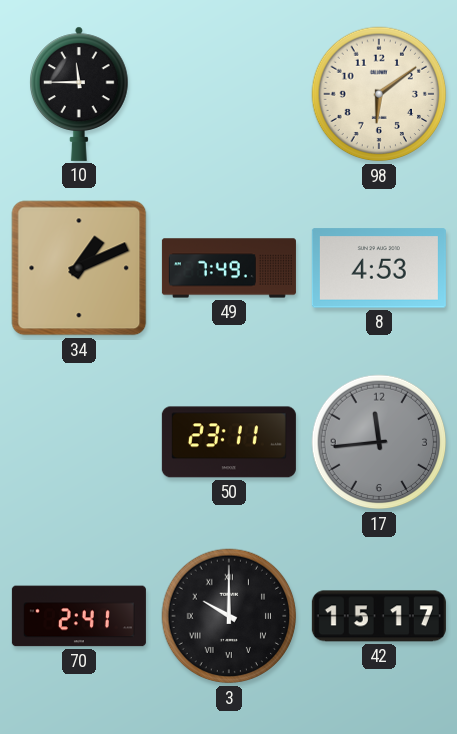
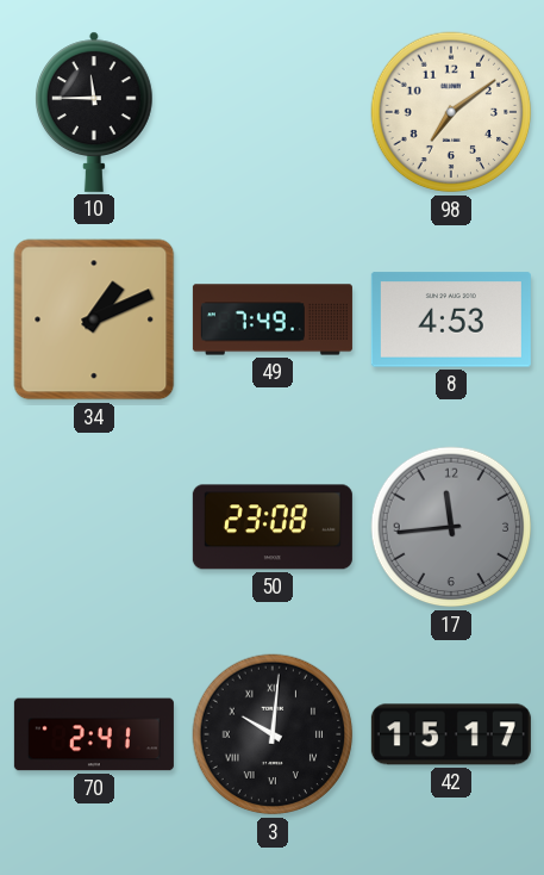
98: 6:09 -> 7:09
50: 23:11 -> 23:08
3: 10:00 -> 10:01
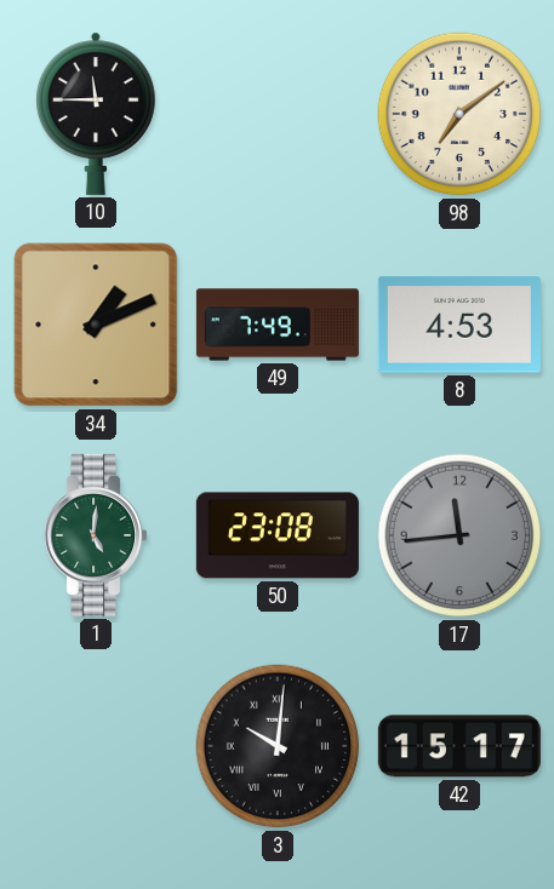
1: none -> 5:01
70: 2:41 -> none
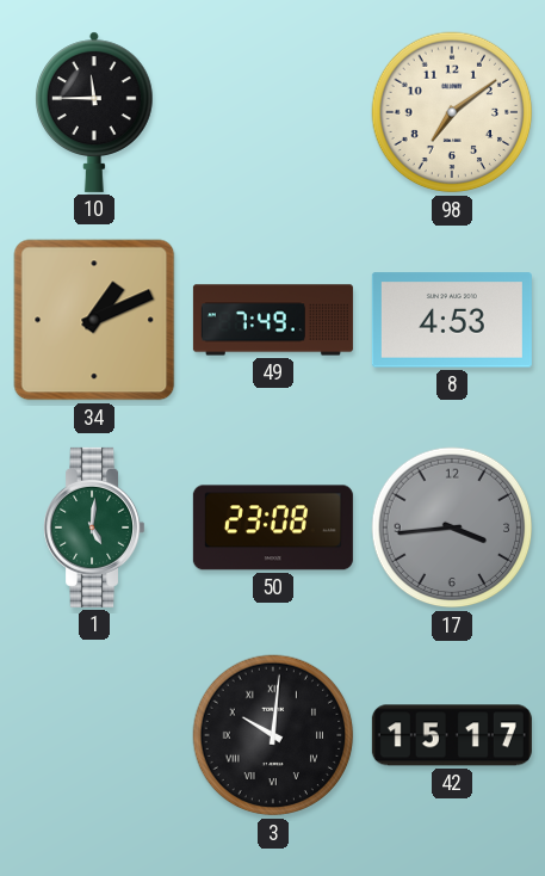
17: 11:44 -> 3:44
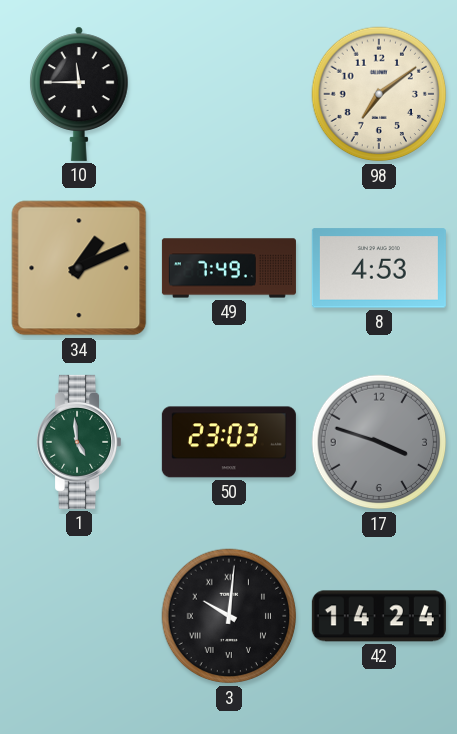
1: 5:01 -> 4:59
50: 23:08 -> 23:03
17: 3:44 -> 3:48
42: 15:17 -> 14:24
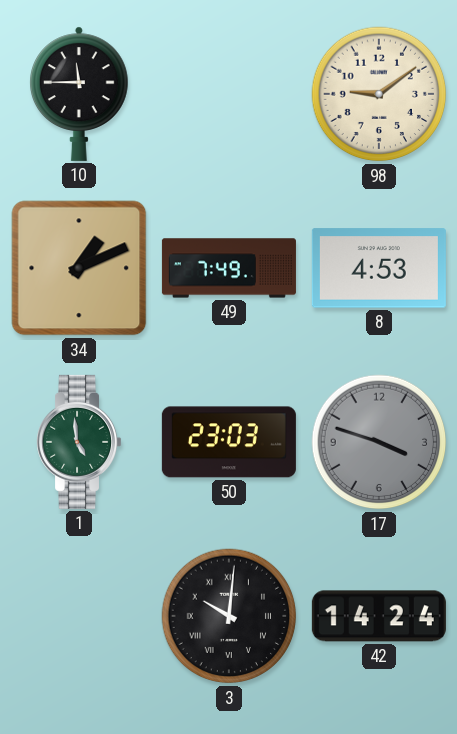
98: 7:09 -> 9:09
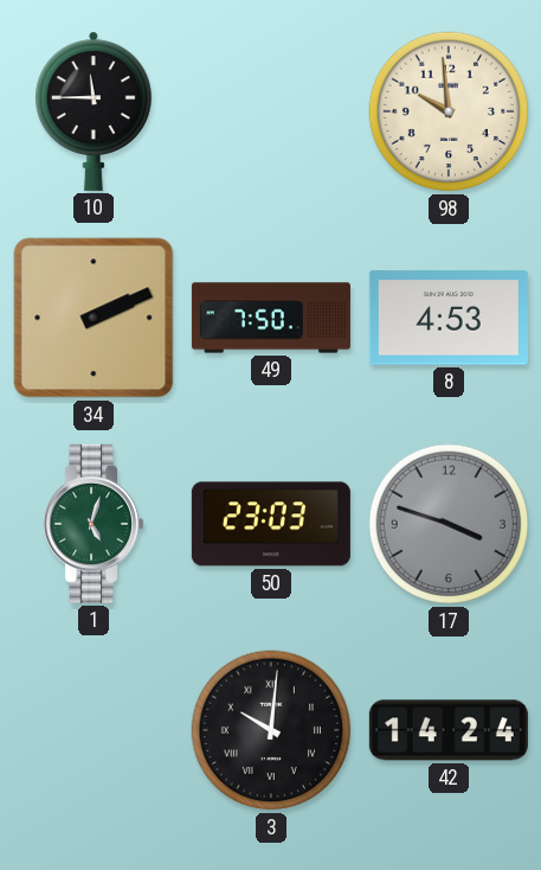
98: 9:09 -> 9:59
34: 1:11 -> 2:11
49: 7:49 -> 7:50
1: 4:59 -> 5:03
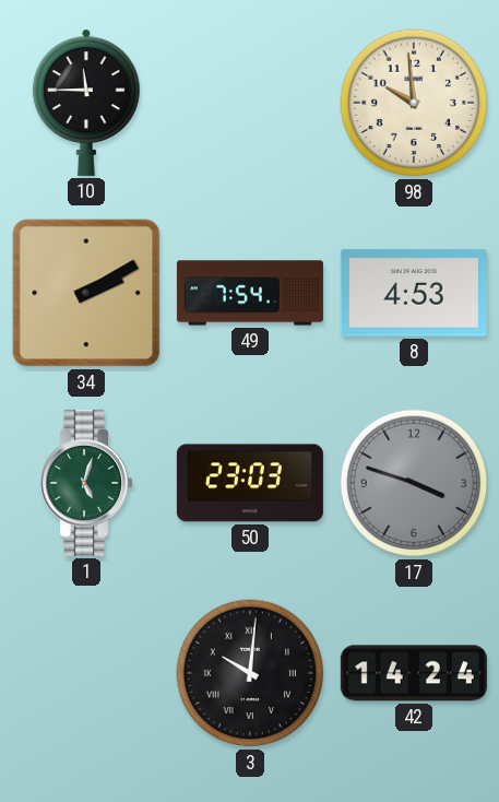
34: 2:11 -> 2:10
49: 7:50 -> 7:54
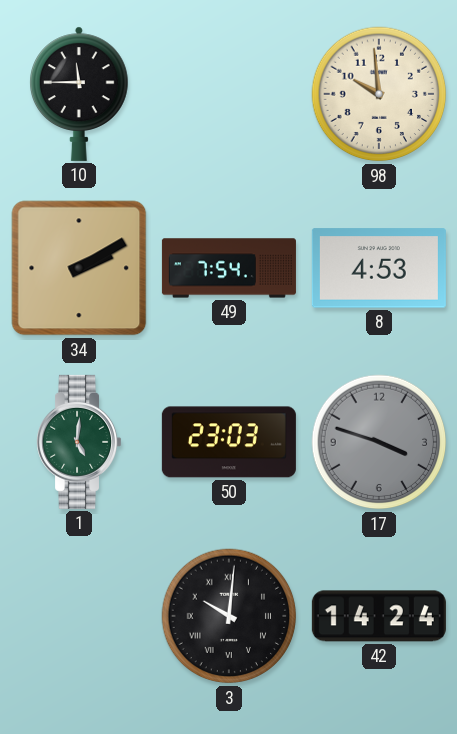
1: 5:03 -> 5:01
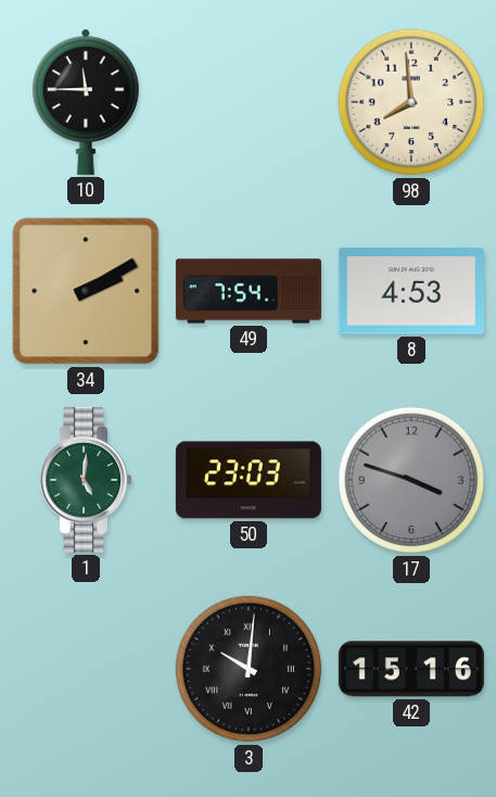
98: 9:59 -> 7:59
42: 14:24 -> 15:16
